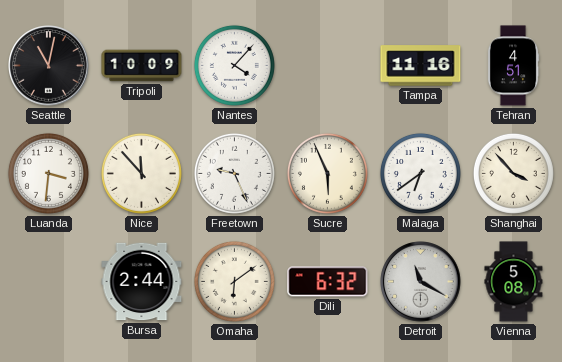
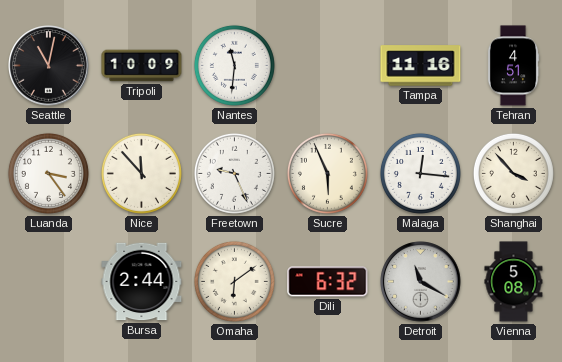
Nantes: 4:07 -> 11:31
Luanda: 3:31 -> 3:24
Malaga: 6:39 -> 12:16
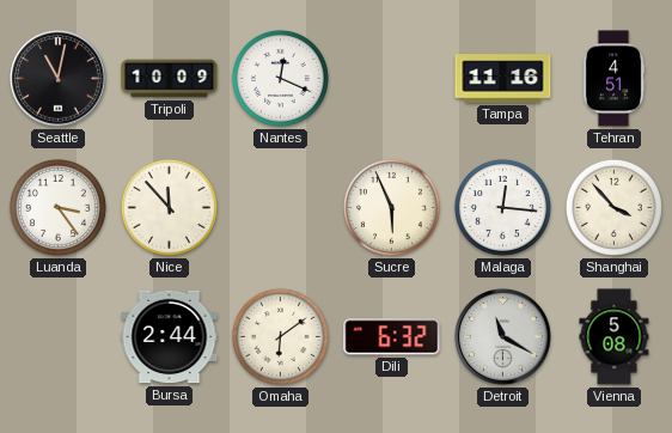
Nantes: 11:31 -> 12:19
Freetown: 9:26 -> none
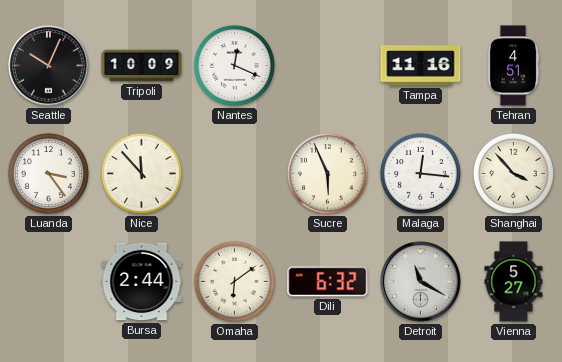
Seattle: 11:02 -> 10:04
Vienna: 5:08 -> 5:27
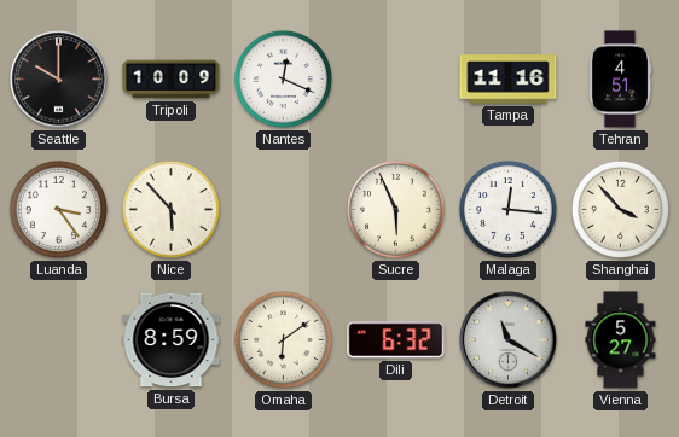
Seattle: 10:04 -> 10:00
Nice: 11:53 -> 5:53
Bursa: 2:44 -> 8:59
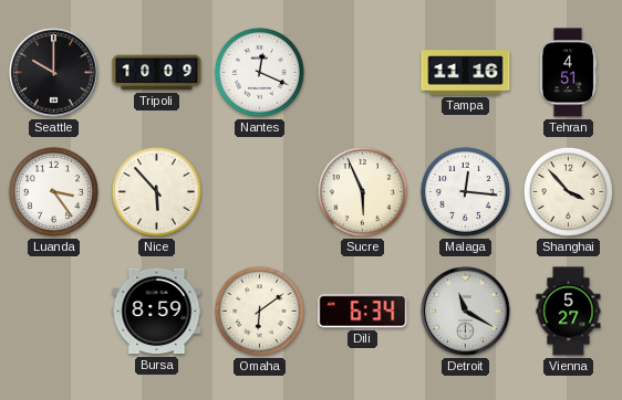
Dili: 6:32 -> 6:34
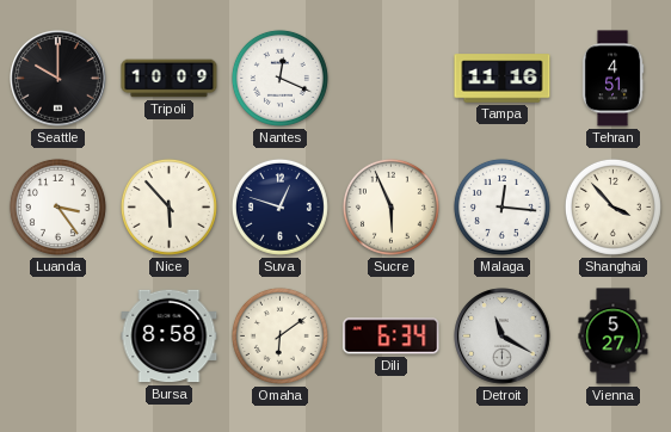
Suva: none -> 12:48
Bursa: 8:59 -> 8:58
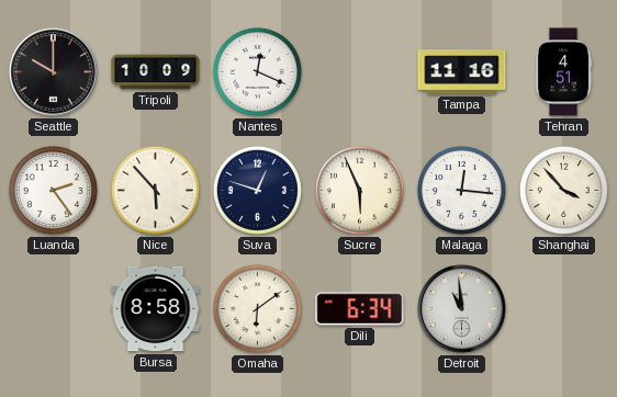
Luanda: 3:24 -> 2:24
Detroit: 11:20 -> 10:59
Vienna: 5:27 -> none
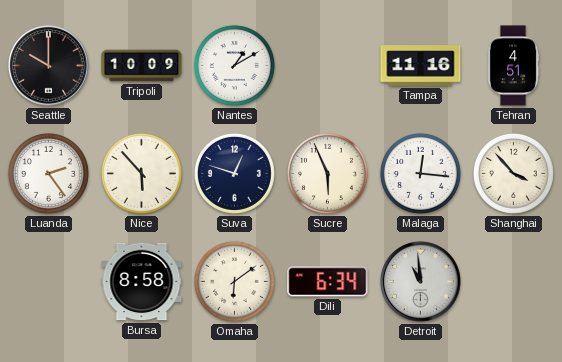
Nantes: 12:19 -> 1:10
